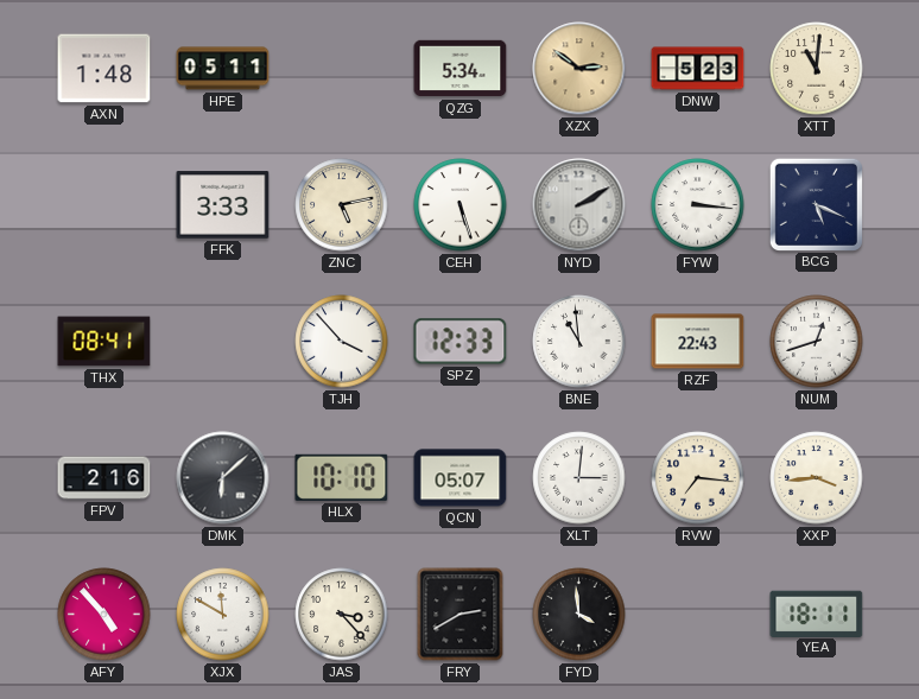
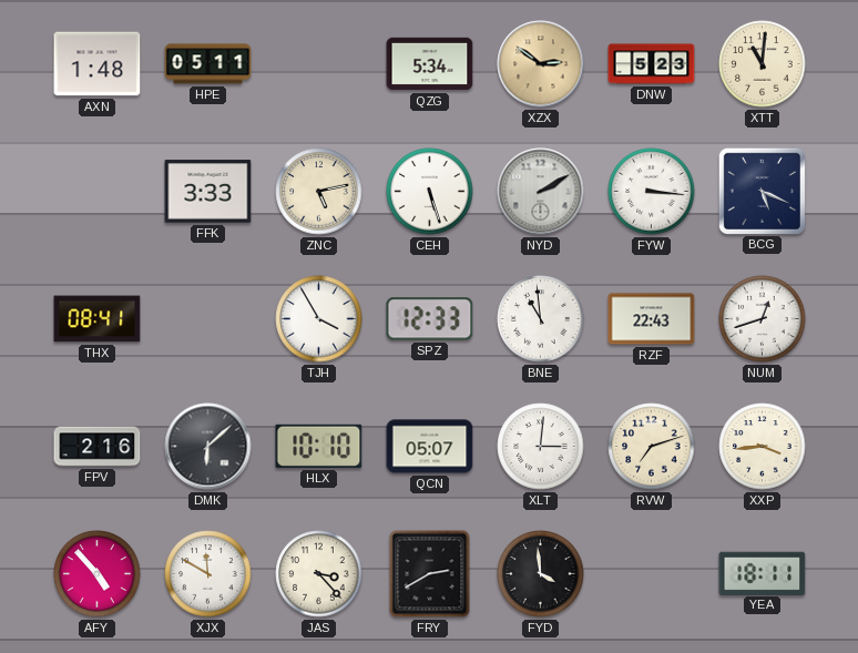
TJH: 3:53 -> 3:55
RVW: 7:16 -> 7:12
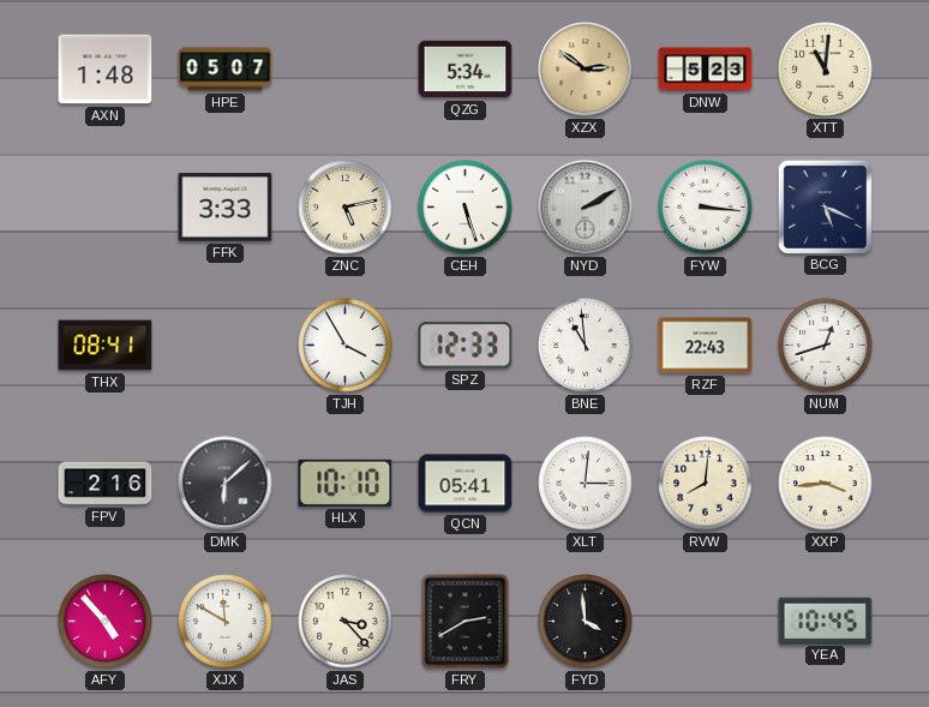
HPE: 05:11 -> 05:07
QCN: 05:07 -> 05:41
RVW: 7:12 -> 8:01
YEA: 18:11 -> 10:45
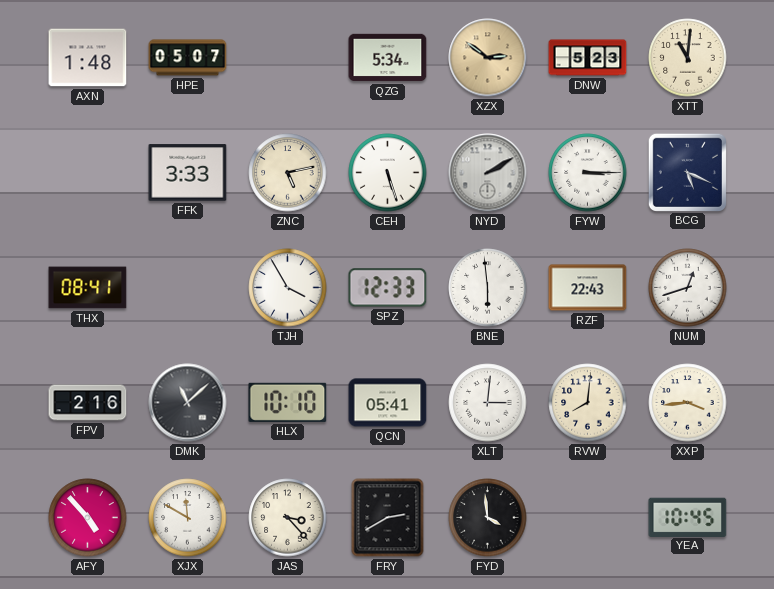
FYW: 3:16 -> 3:15
BNE: 10:59 -> 5:59
DMK: 6:08 -> 11:08
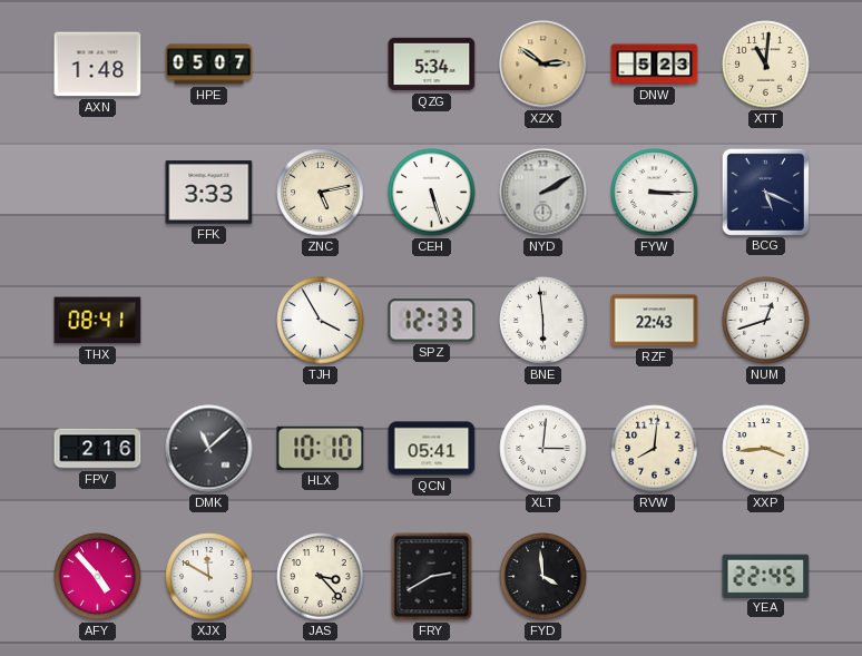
YEA: 10:45 -> 22:45
